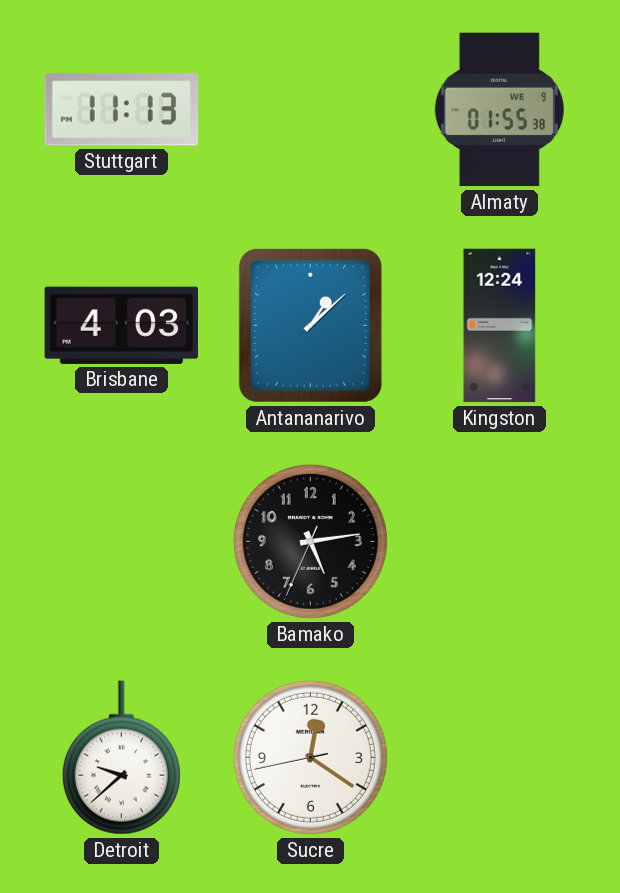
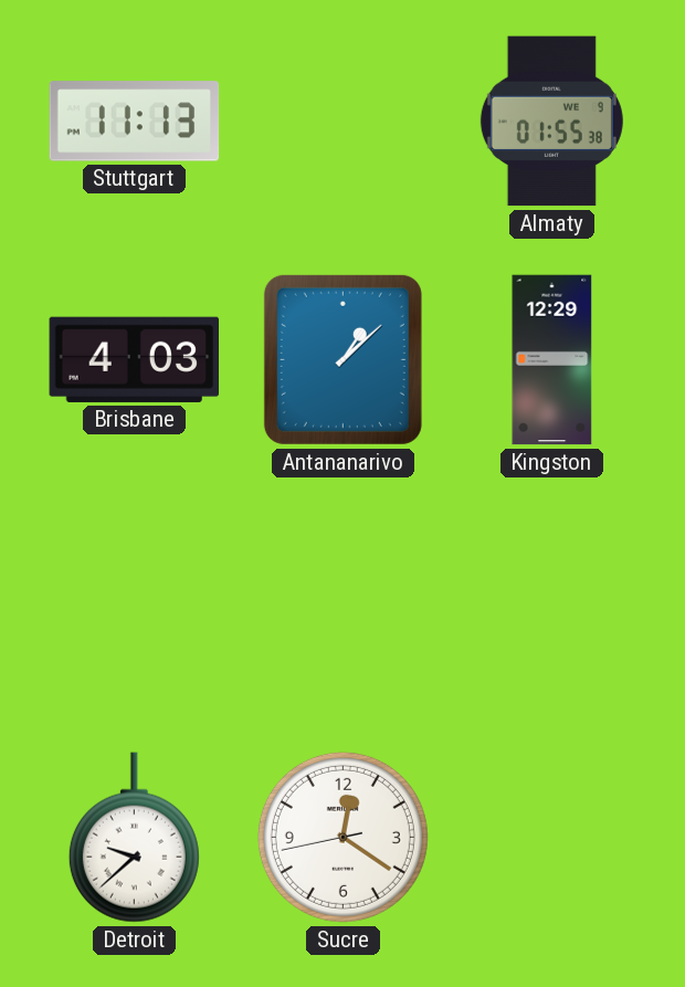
Kingston: 12:24 -> 12:29
Bamako: 5:13 -> none
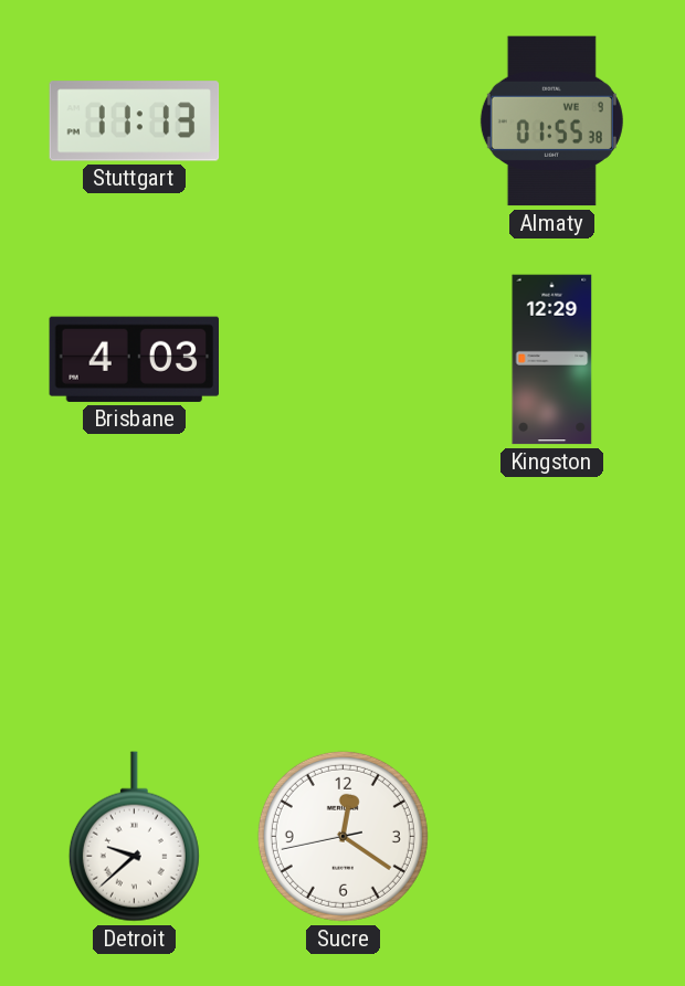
Antananarivo: 1:08 -> none
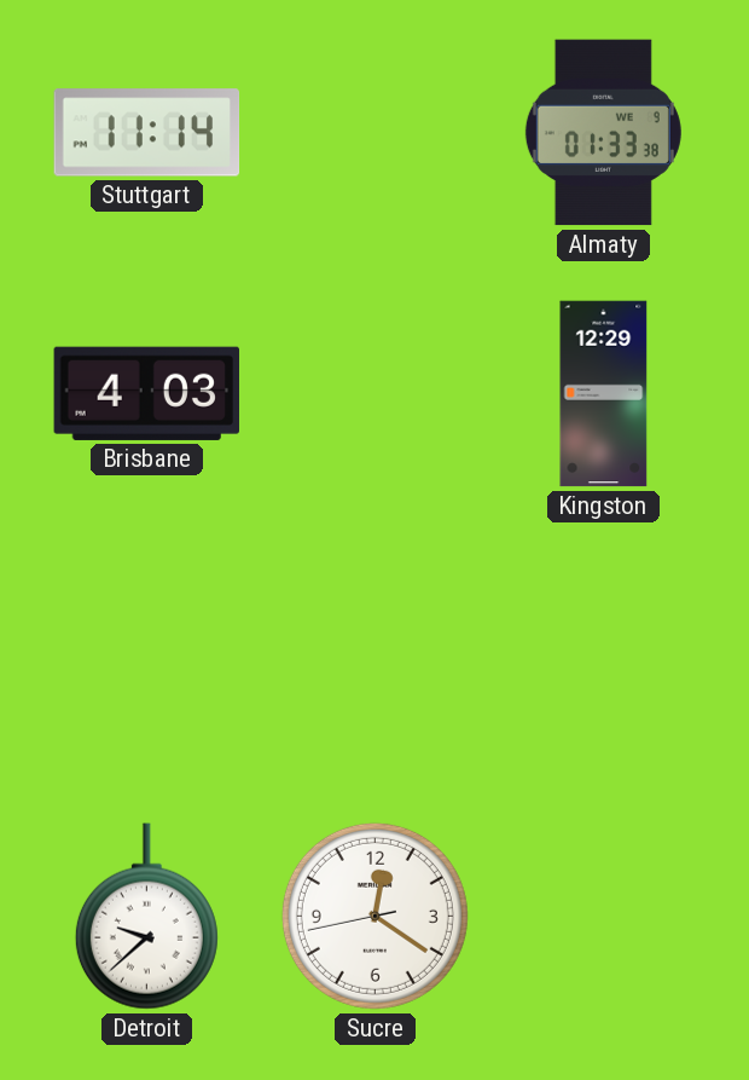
Stuttgart: 11:13 -> 11:14
Almaty: 01:55 -> 01:33
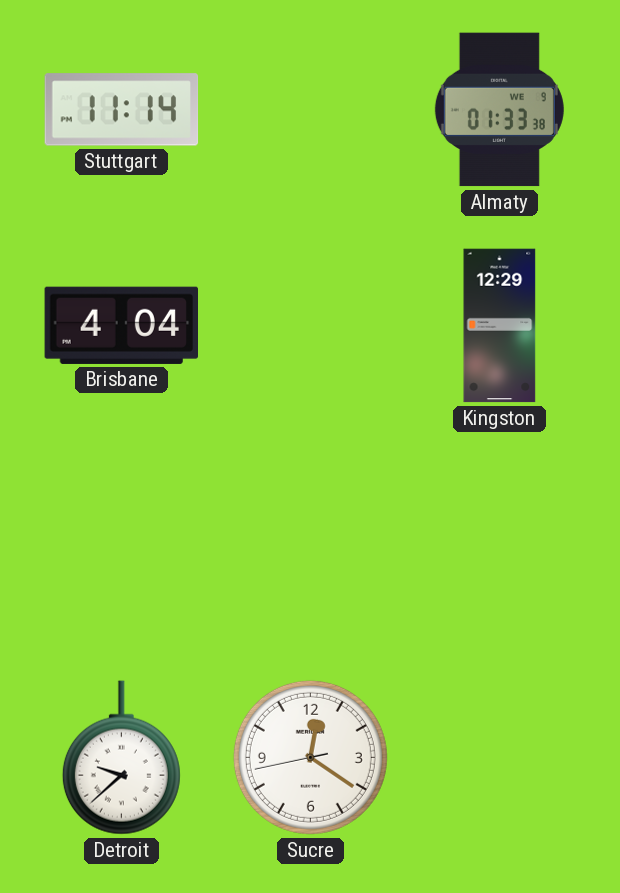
Brisbane: 4:03 -> 4:04
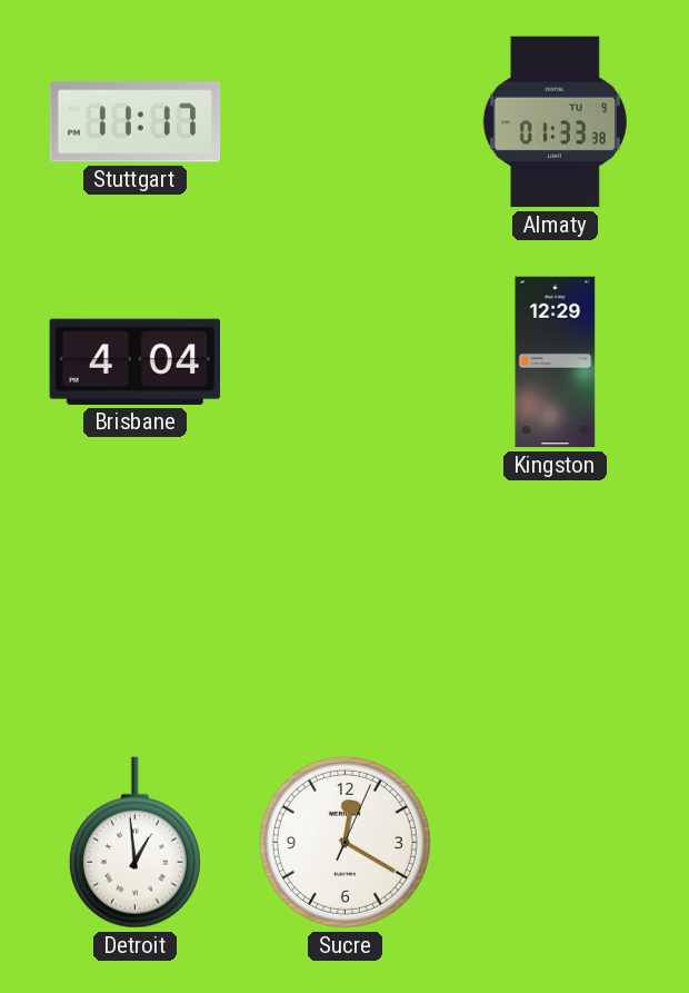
Stuttgart: 11:14 -> 11:17
Almaty date: WE 9 -> TU 9
Detroit: 9:38 -> 12:59
Sucre: 12:20:43 -> 12:20:04
